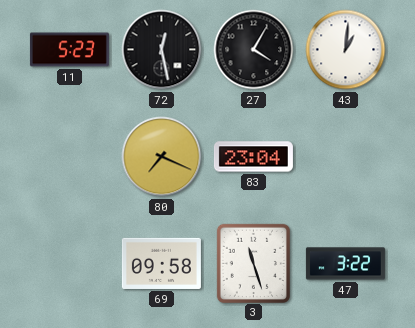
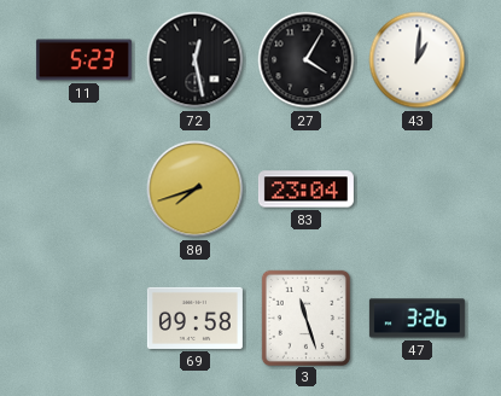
80: 7:19 -> 7:42
47: 3:22 -> 3:26
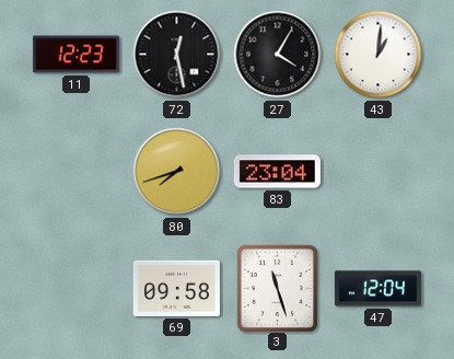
11: 5:23 -> 12:23
47: 3:26 -> 12:04
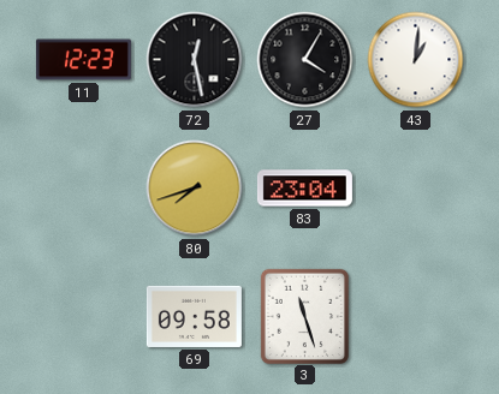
47: 12:04 -> none
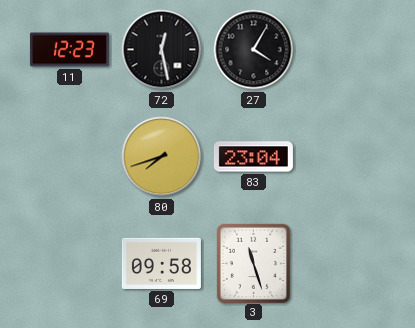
43: 1:01 -> none
